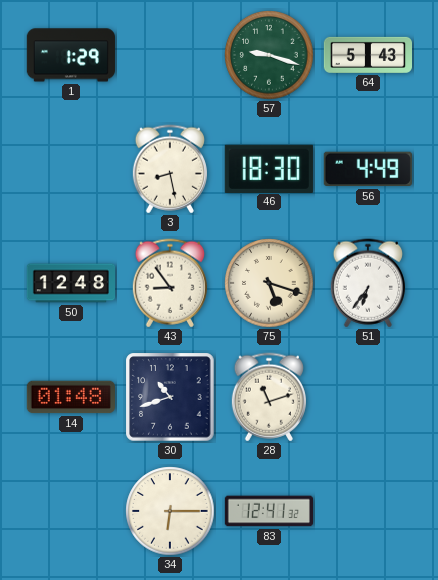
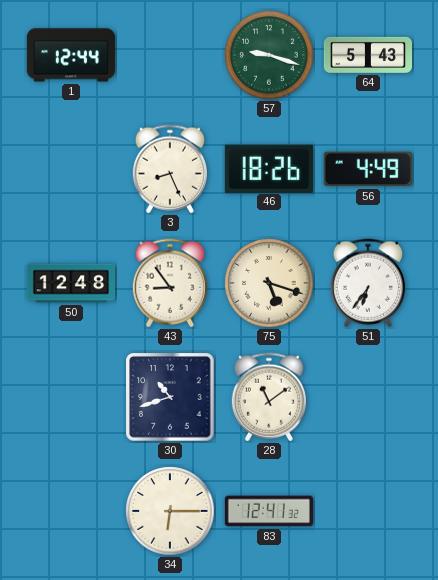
1: 1:29 -> 12:44
3: 8:28 -> 8:26
46: 18:30 -> 18:26
14: 01:48 -> none
28: 11:12 -> 11:09
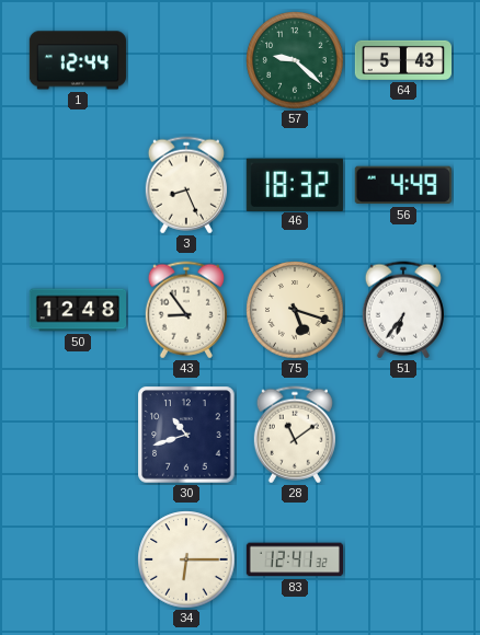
57: 9:18 -> 9:22
46: 18:26 -> 18:32
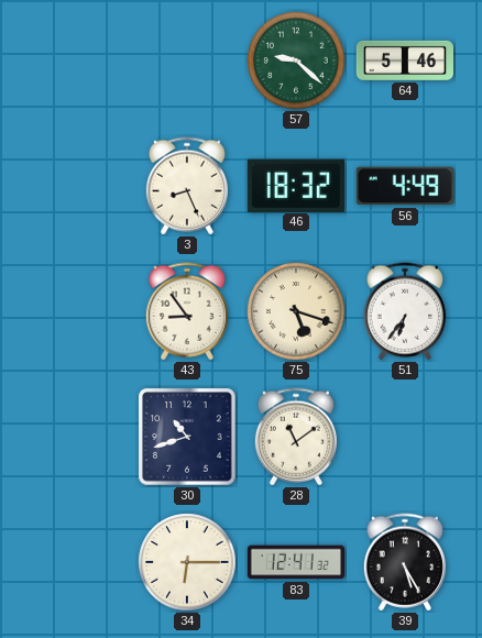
1: 12:44 -> none
64: 5:43 -> 5:46
50: 12:48 -> none
39: none -> 5:25
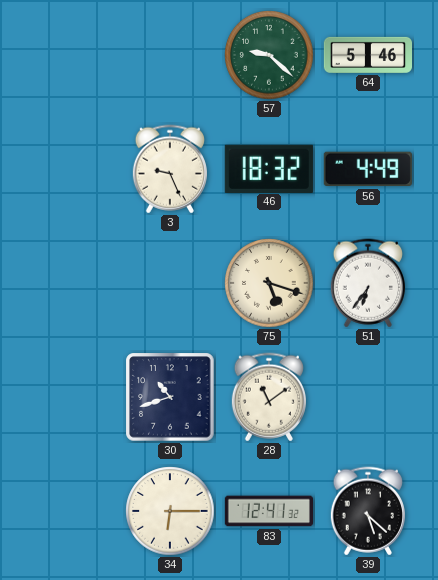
3: 8:26 -> 9:26
43: 8:54 -> none
39: 5:25 -> 5:22
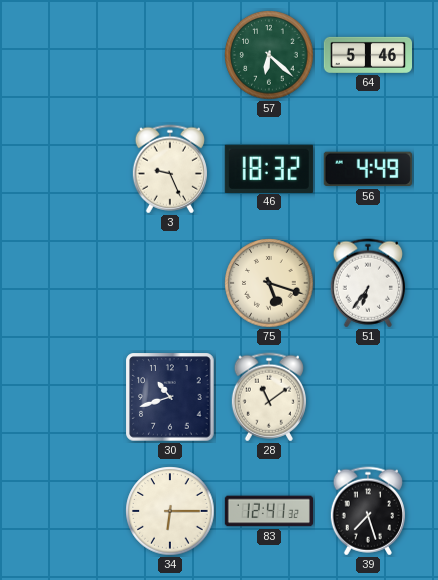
57: 9:22 -> 6:22
39: 5:22 -> 7:27
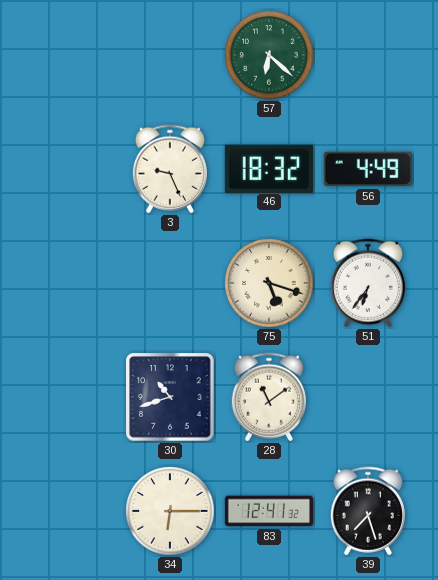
64: 5:46 -> none
